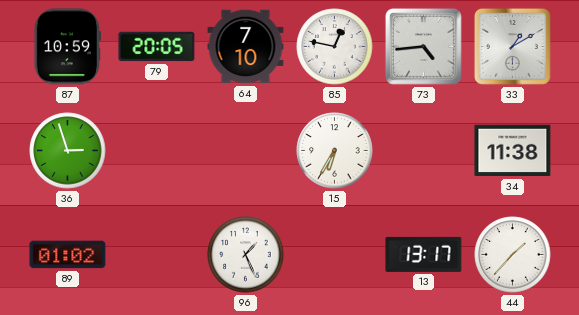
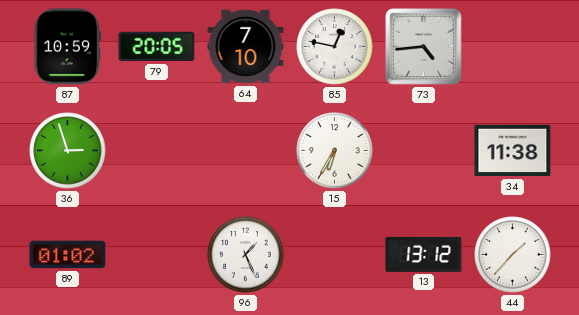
33: 1:10 -> none
13: 13:17 -> 13:12
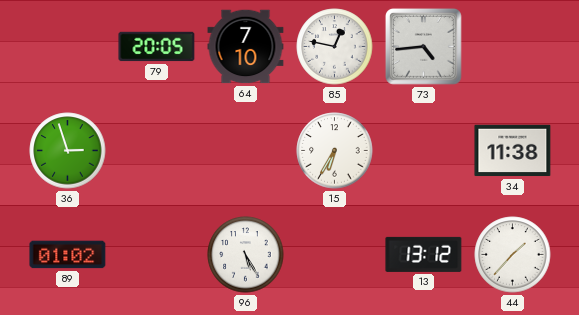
87: 10:59 -> none
96: 1:26 -> 5:25
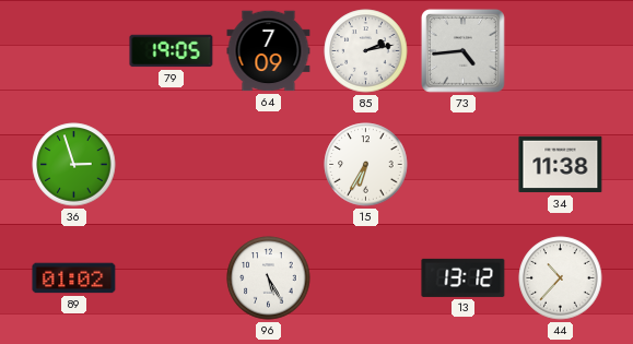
79: 20:05 -> 19:05
64: 7:10 -> 7:09
85: 12:47 -> 2:13
44: 1:37 -> 10:37
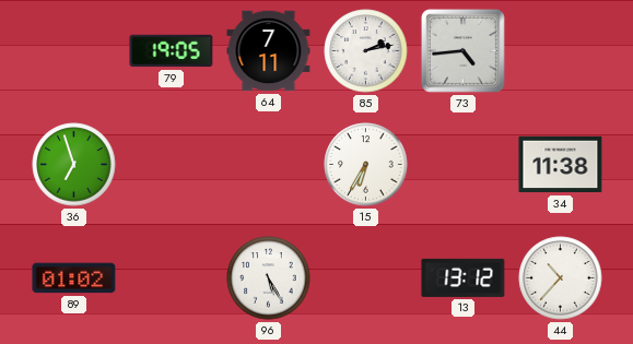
64: 7:09 -> 7:11
36: 2:57 -> 6:57
